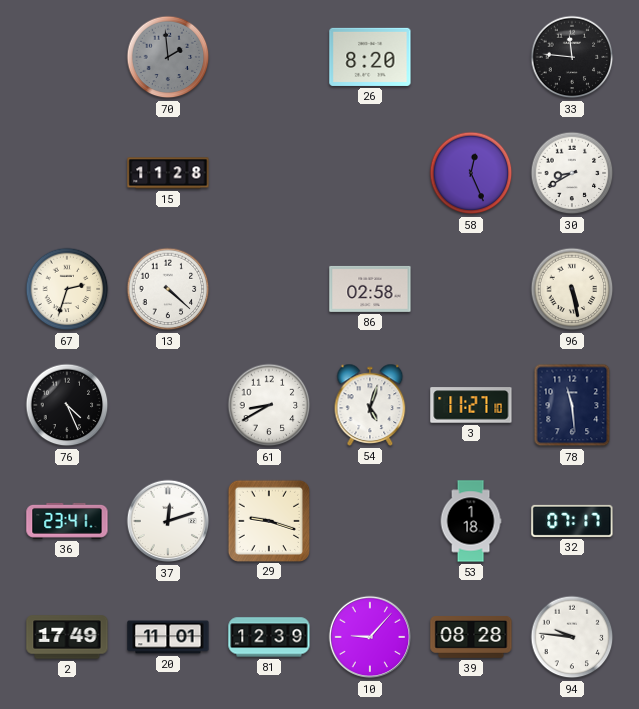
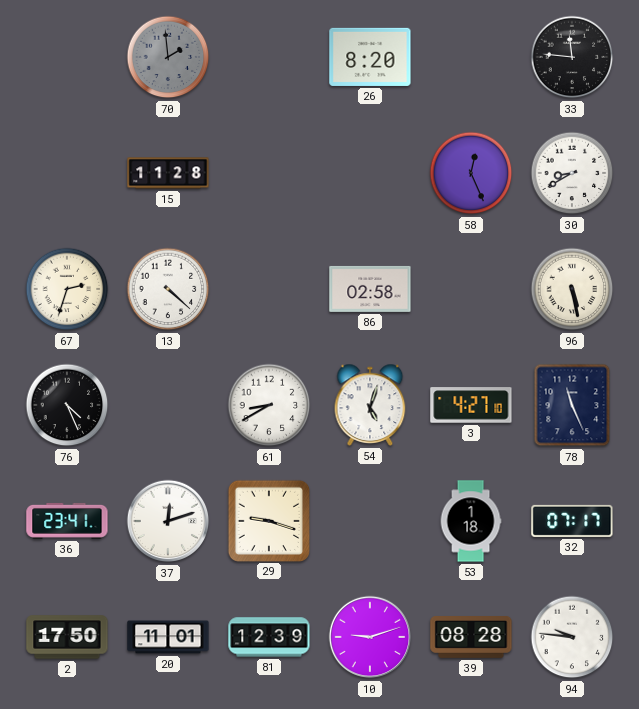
3: 11:27 -> 4:27
78: 11:29 -> 11:26
2: 17:49 -> 17:50
10: 9:07 -> 9:12
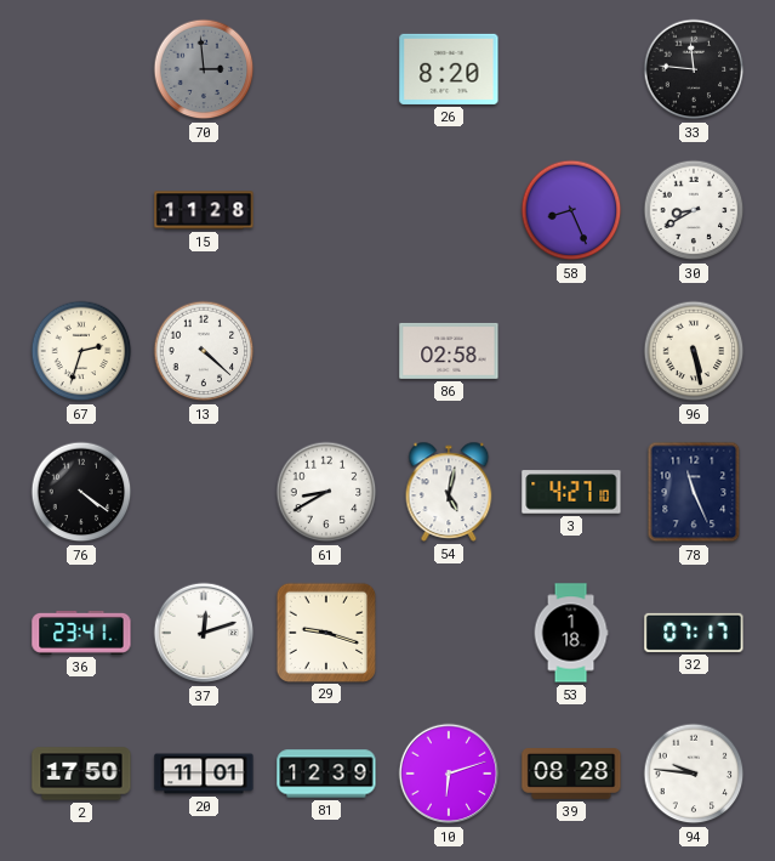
70: 1:59 -> 2:59
58: 12:26 -> 8:26
76: 4:26 -> 4:21
54: 5:03 -> 5:02
10: 9:12 -> 6:12
